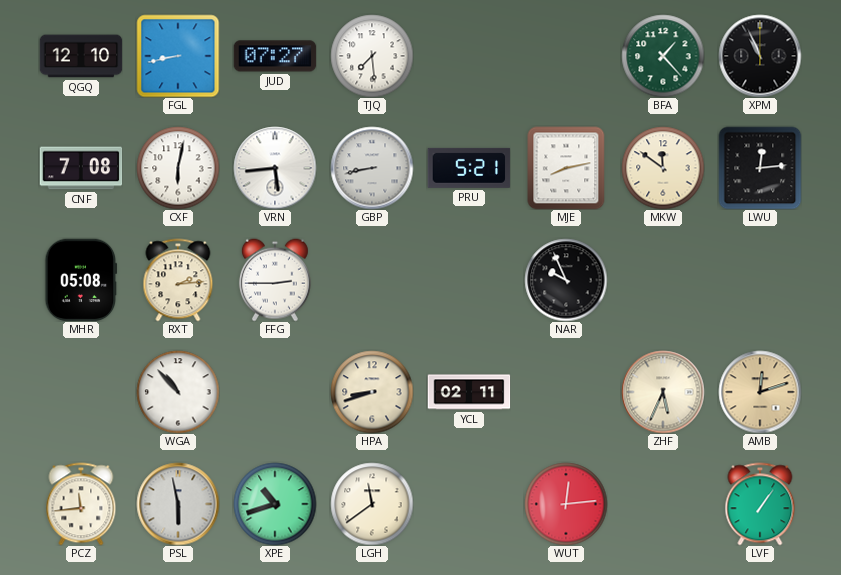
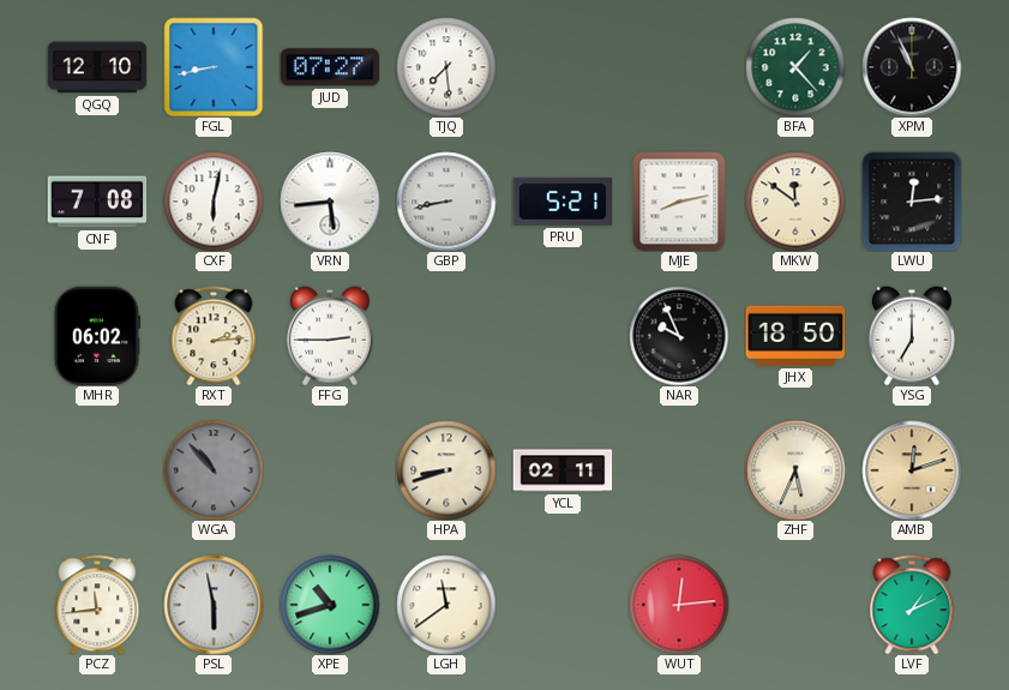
MHR: 05:08 -> 06:02
JHX: none -> 18:50
YSG: none -> 7:00
WGA dial: white -> grey
LVF: 1:06 -> 1:11
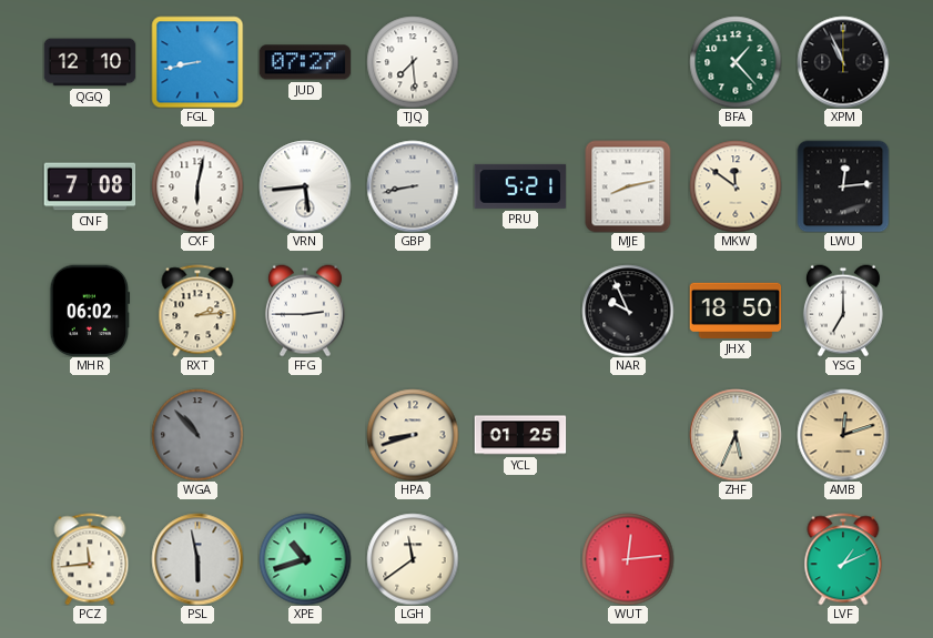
YCL: 02:11 -> 01:25
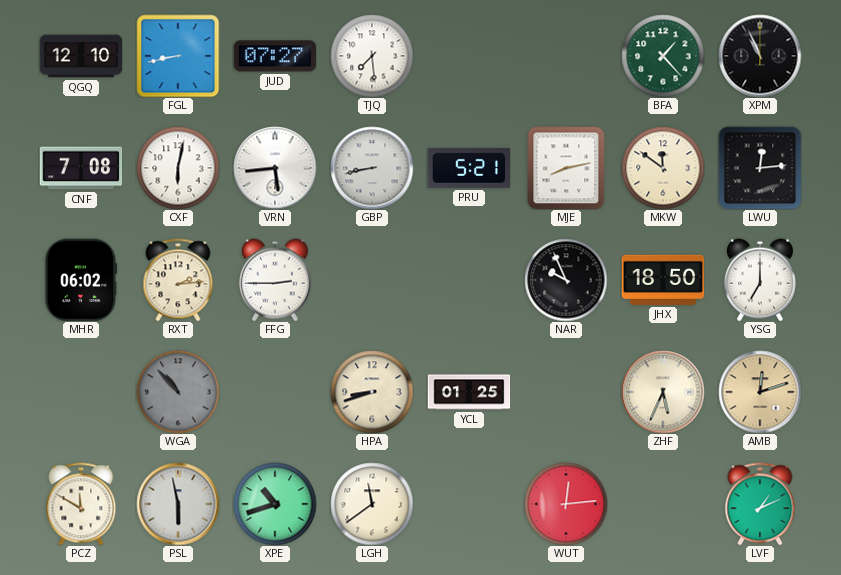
PCZ: 11:44 -> 11:50
